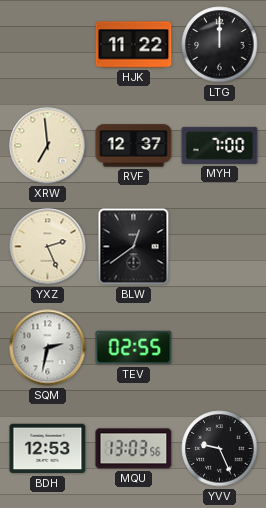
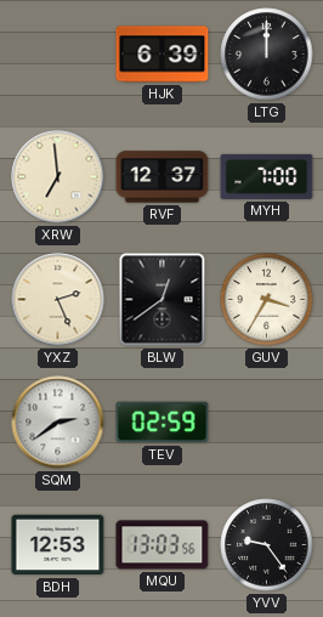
HJK: 11:22 -> 6:39
GUV: none -> 3:35
SQM: 2:32 -> 2:39
TEV: 02:55 -> 02:59
YVV: 9:26 -> 9:24
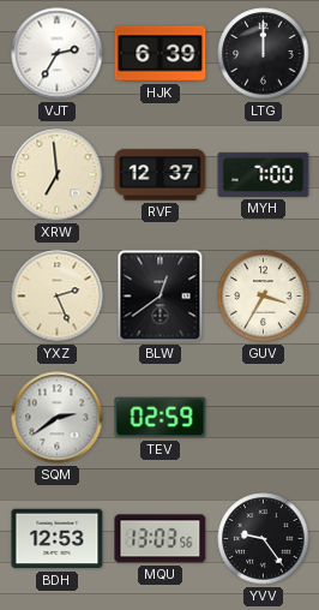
VJT: none -> 2:35
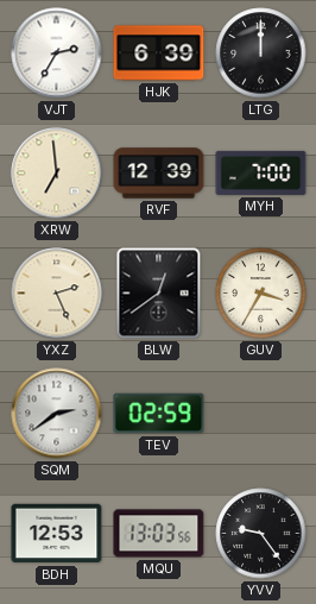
RVF: 12:37 -> 12:39
